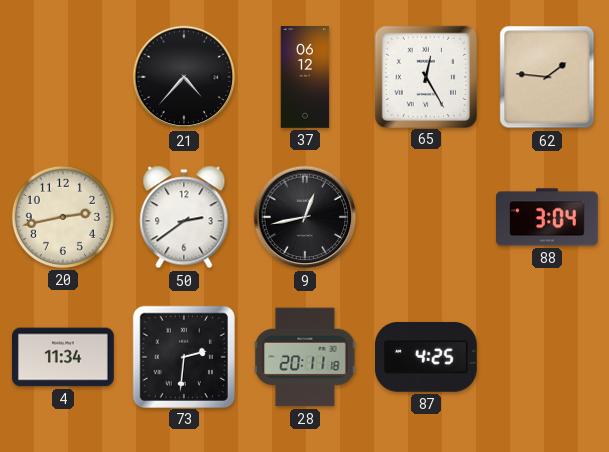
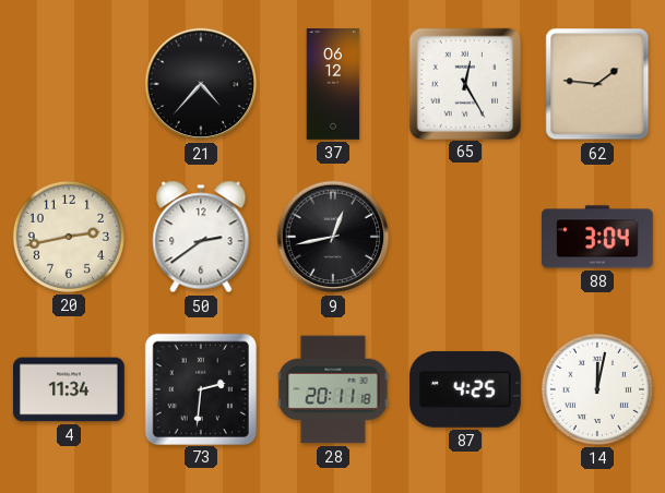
14: none -> 12:02
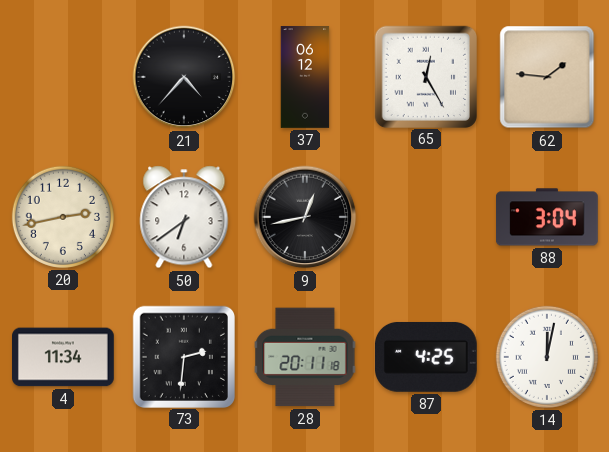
50: 2:39 -> 6:39
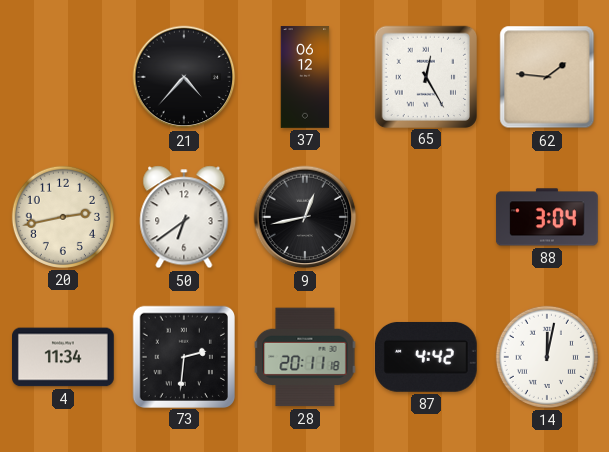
87: 4:25 -> 4:42
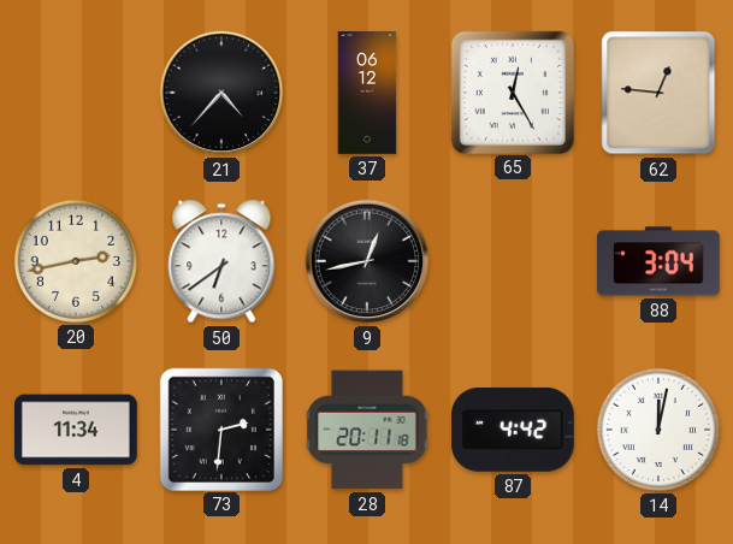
62: 1:46 -> 12:46
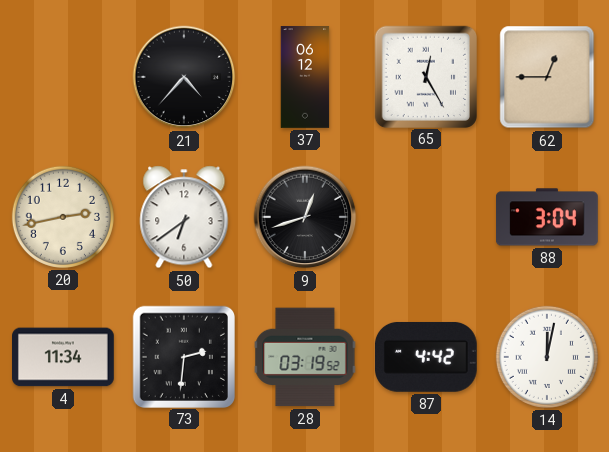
62: 12:46 -> 12:45
9: 12:43 -> 12:42
28: 20:11 -> 03:19
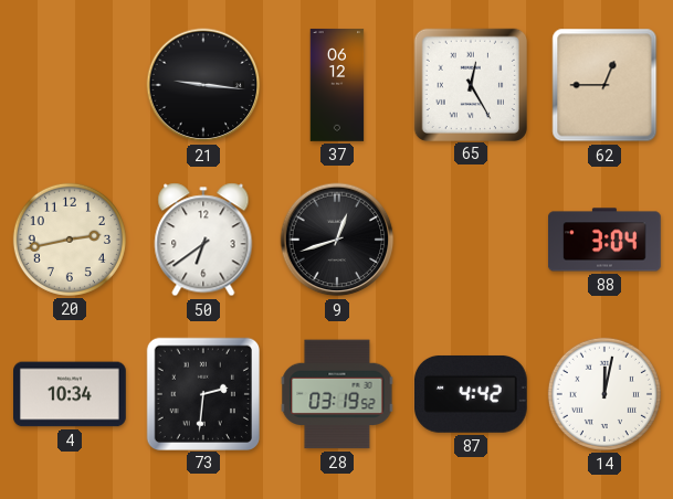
21: 4:37 -> 9:16
4: 11:34 -> 10:34
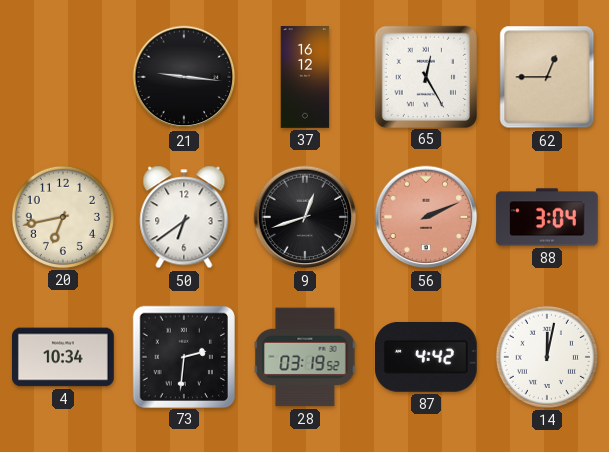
37: 06:12 -> 16:12
20: 2:43 -> 6:43
56: none -> 2:11
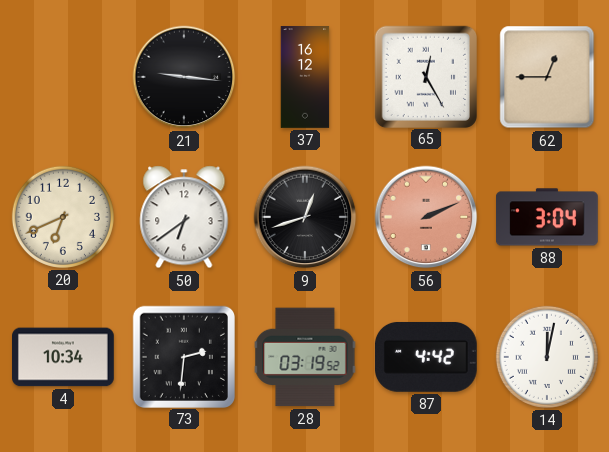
20: 6:43 -> 6:41
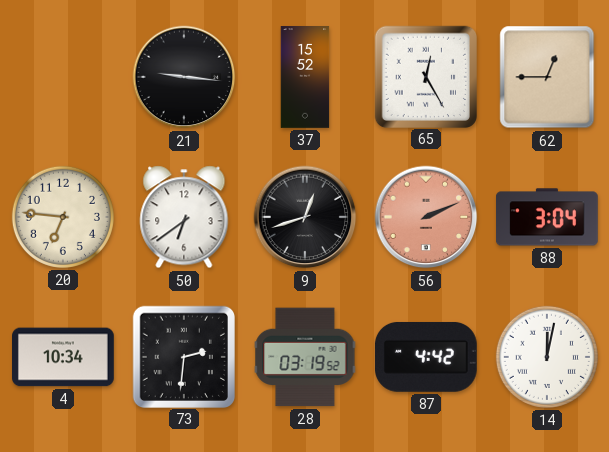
37: 16:12 -> 15:52
20: 6:41 -> 6:46
